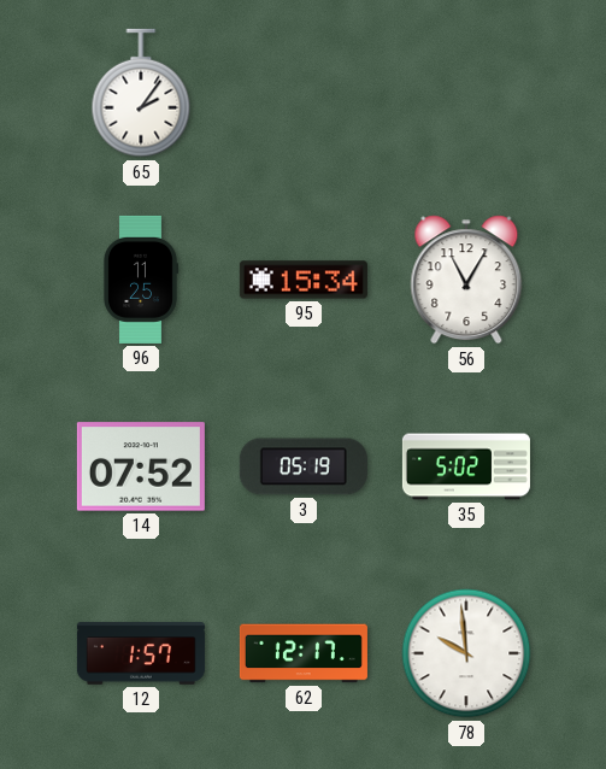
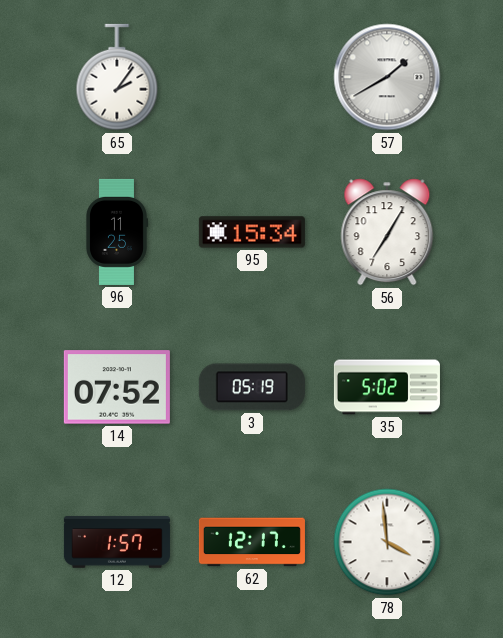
57: none -> 1:40
56: 11:05 -> 7:05
78: 9:59 -> 3:59
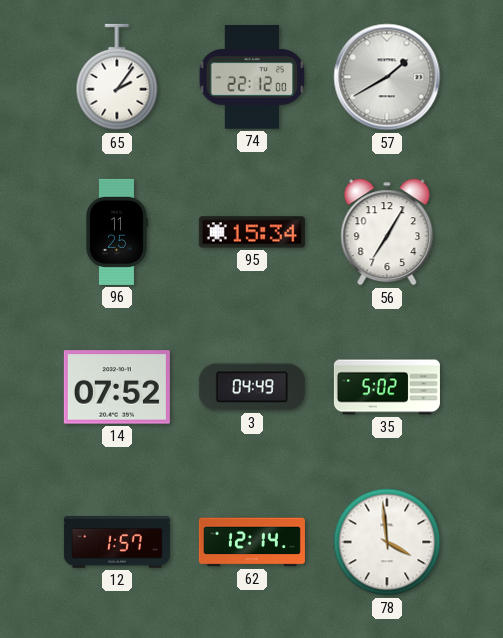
74: none -> 22:12
3: 05:19 -> 04:49
62: 12:17 -> 12:14
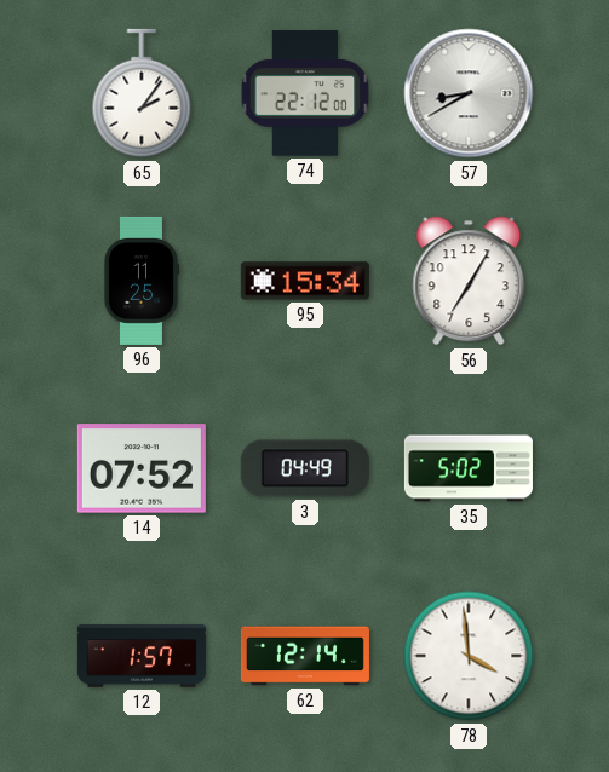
57: 1:40 -> 8:40
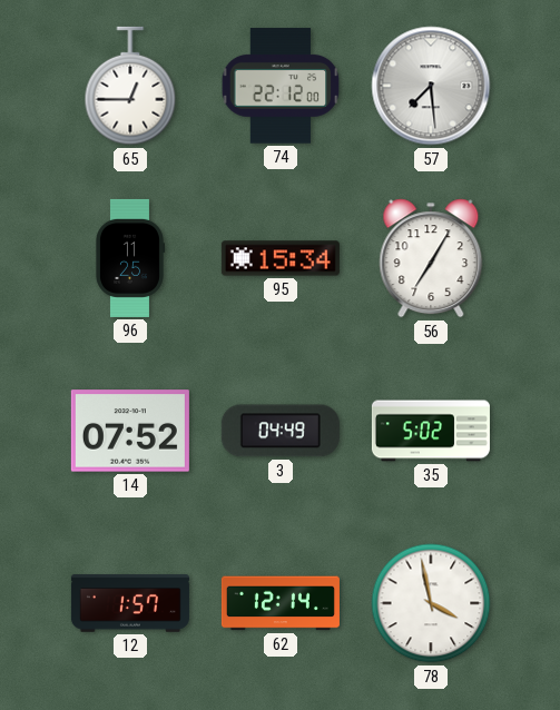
65: 2:06 -> 12:45
57: 8:40 -> 7:29
78: 3:59 -> 3:58
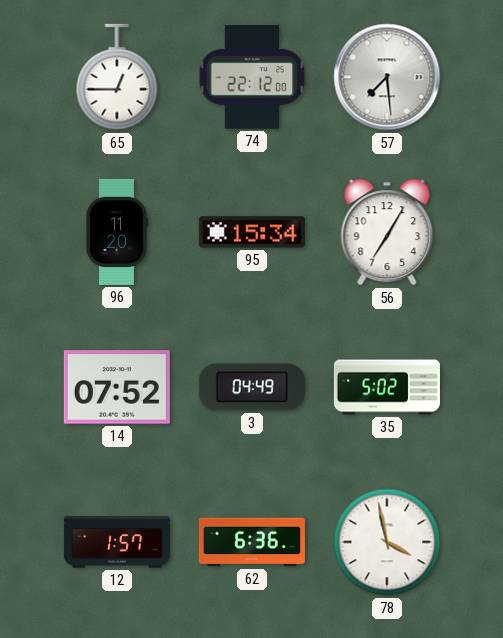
96: 11:25 -> 11:20
62: 12:14 -> 6:36
